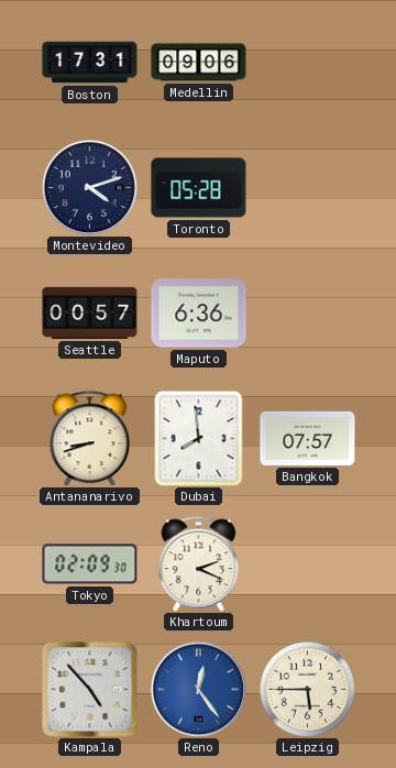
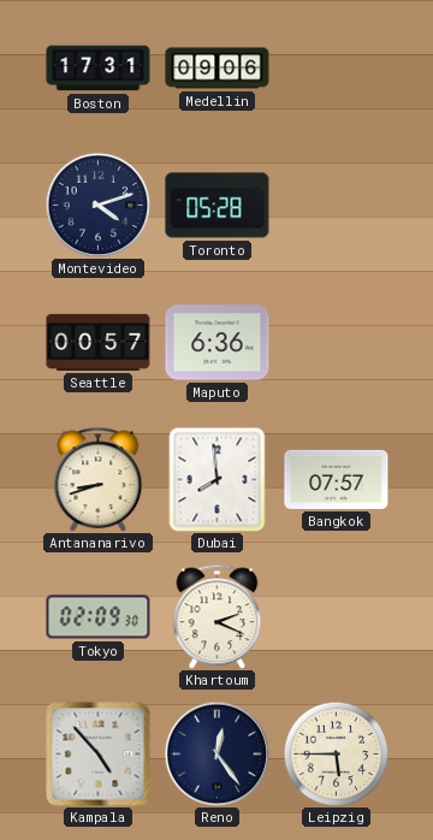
Reno dial: blue -> navy
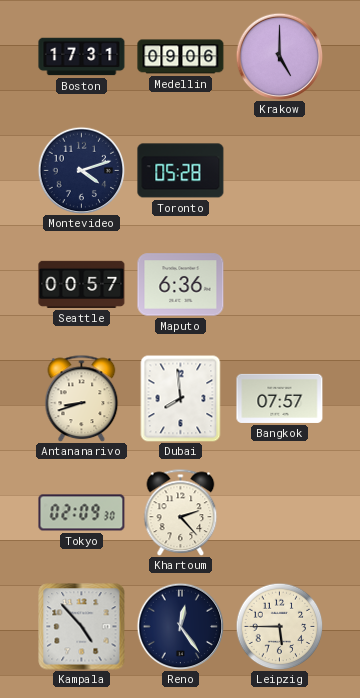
Krakow: none -> 5:00
Khartoum: 2:19 -> 2:23
